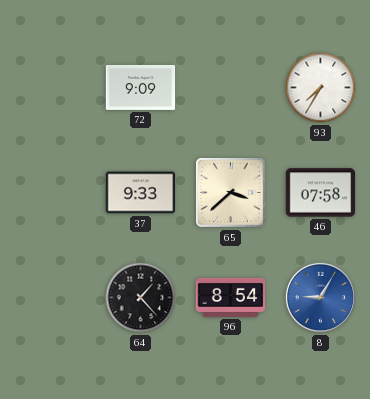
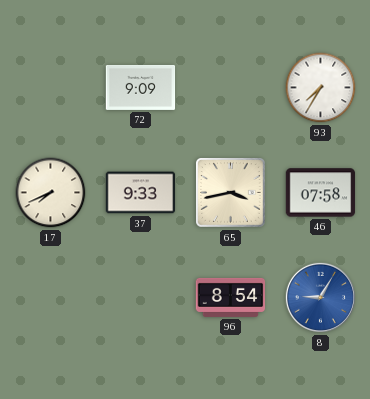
17: none -> 7:41
65: 3:38 -> 3:43
64: 1:23 -> none
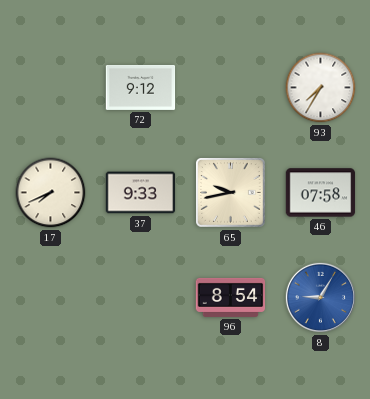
72: 9:09 -> 9:12
65: 3:43 -> 9:43
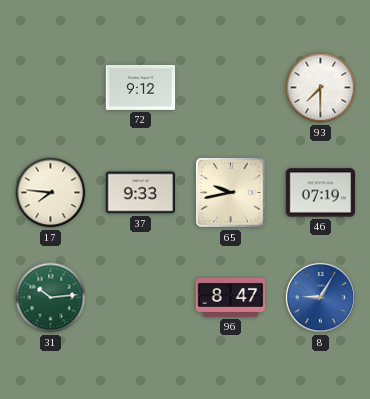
93: 7:35 -> 7:30
17: 7:41 -> 7:46
46: 07:58 -> 07:19
31: none -> 10:14
96: 8:54 -> 8:47
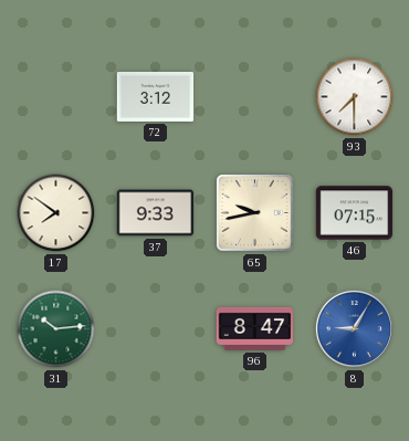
72: 9:12 -> 3:12
17: 7:46 -> 7:51
46: 07:19 -> 07:15
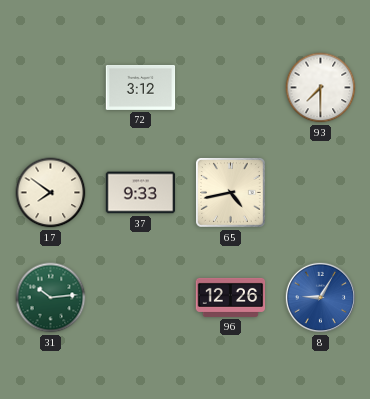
65: 9:43 -> 4:43
46: 07:15 -> none
96: 8:47 -> 12:26
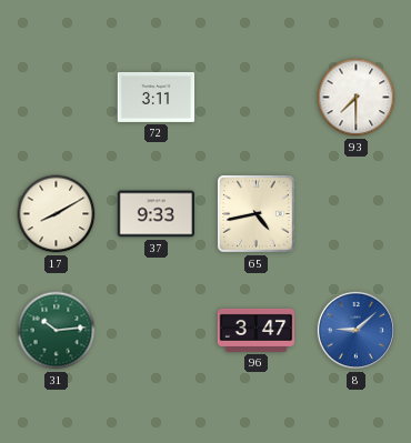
72: 3:12 -> 3:11
17: 7:51 -> 8:10
96: 12:26 -> 3:47
8: 9:05 -> 9:08
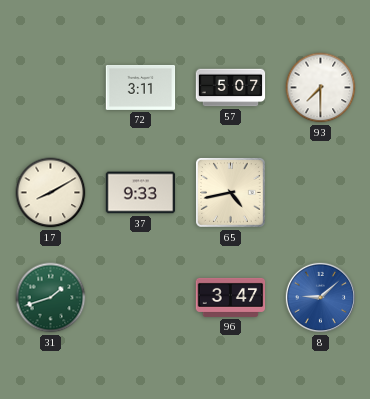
57: none -> 5:07
31: 10:14 -> 1:42
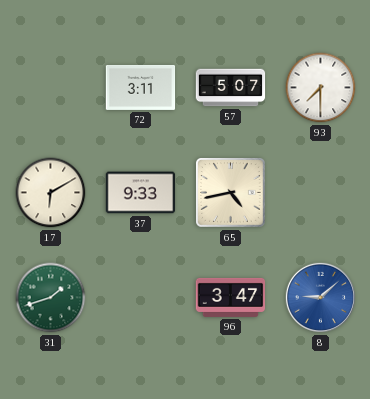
17: 8:10 -> 6:10
